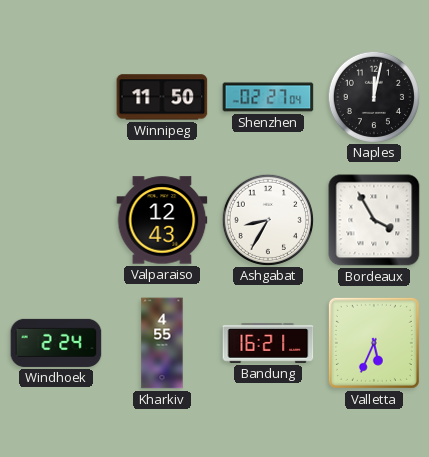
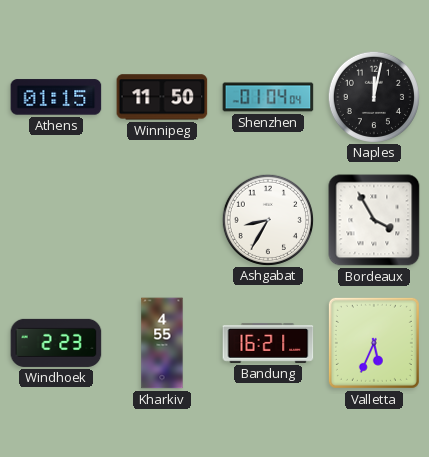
Athens: none -> 01:15
Shenzhen: 02:27 -> 01:04
Valparaiso: 12:43 -> none
Windhoek: 2:24 -> 2:23
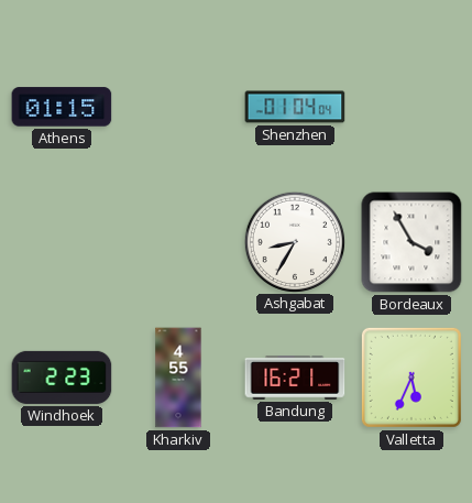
Winnipeg: 11:50 -> none
Naples: 12:02 -> none
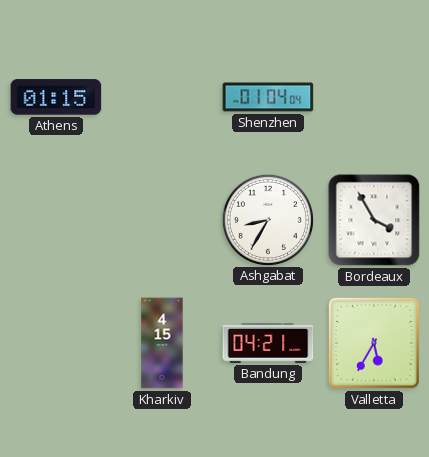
Windhoek: 2:23 -> none
Kharkiv: 4:55 -> 4:15
Bandung: 16:21 -> 04:21
Valletta: 5:34 -> 5:35
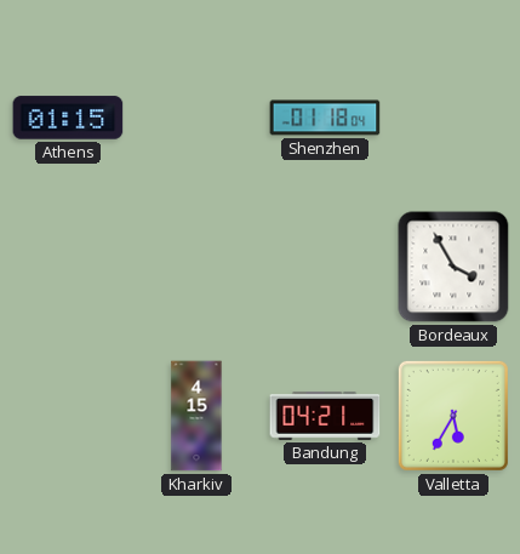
Shenzhen: 01:04 -> 01:18
Ashgabat: 8:35 -> none
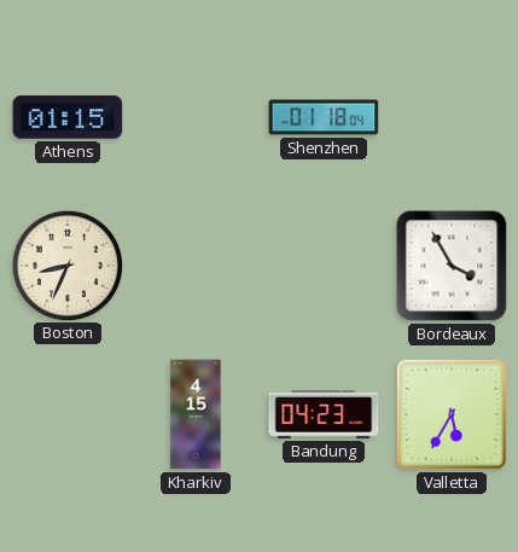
Boston: none -> 8:34
Bandung: 04:21 -> 04:23
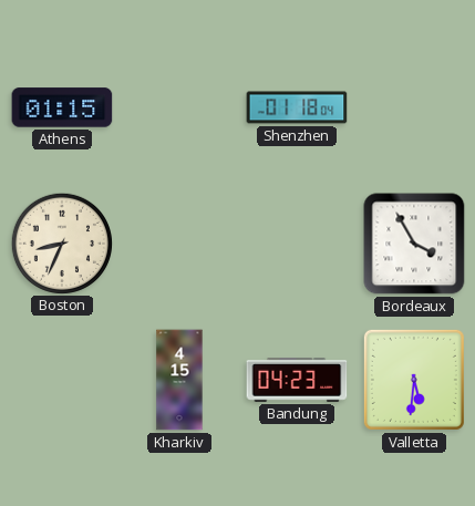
Valletta: 5:35 -> 5:31
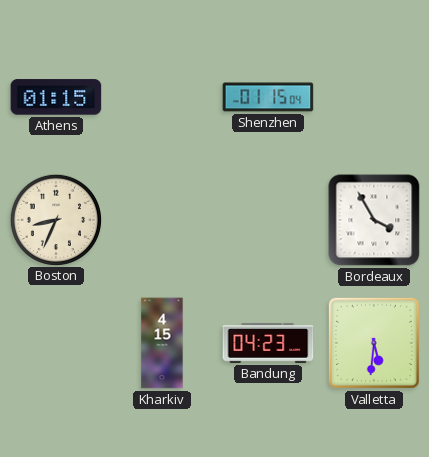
Shenzhen: 01:18 -> 01:15
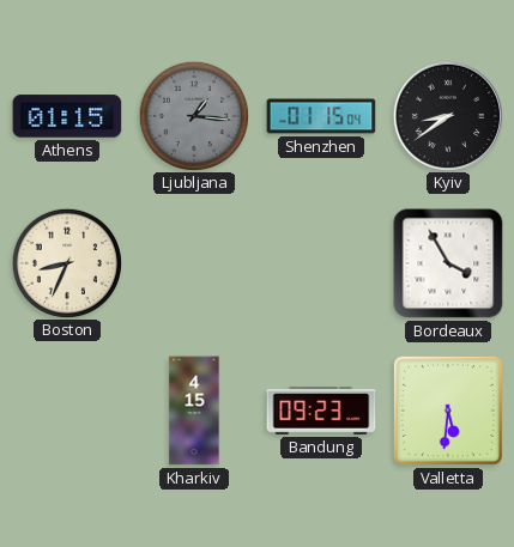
Ljubljana: none -> 1:16
Kyiv: none -> 8:39
Bandung: 04:23 -> 09:23
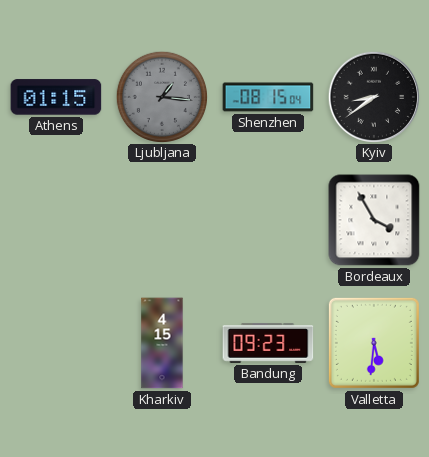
Shenzhen: 01:15 -> 08:15
Boston: 8:34 -> none
